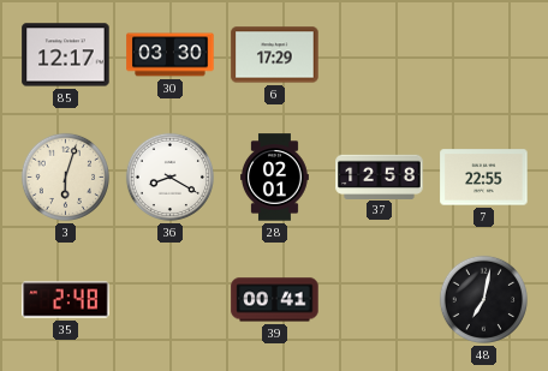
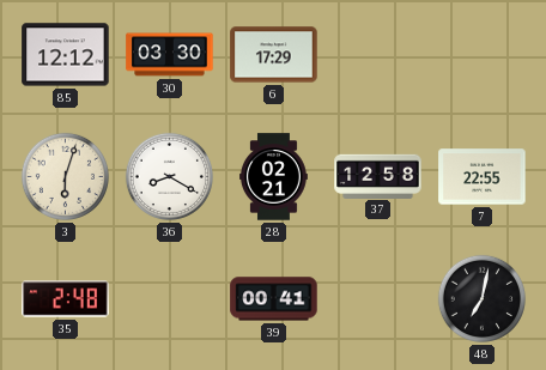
85: 12:17 -> 12:12
28: 02:01 -> 02:21
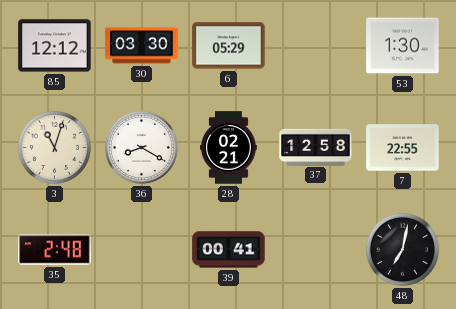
6: 17:29 -> 05:29
53: none -> 1:30
3: 6:03 -> 11:03
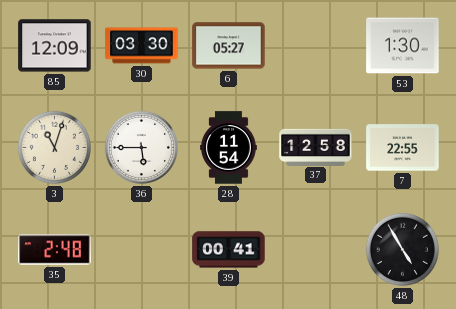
85: 12:12 -> 12:09
6: 05:29 -> 05:27
36: 8:20 -> 5:45
28: 02:21 -> 11:54
48: 7:02 -> 4:55
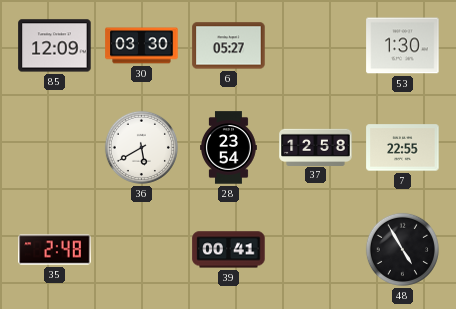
3: 11:03 -> none
36: 5:45 -> 5:40
28: 11:54 -> 23:54
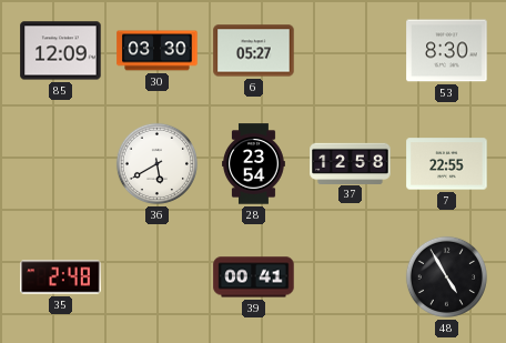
53: 1:30 -> 8:30
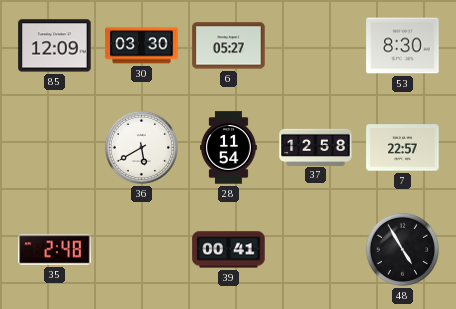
28: 23:54 -> 11:54
7: 22:55 -> 22:57
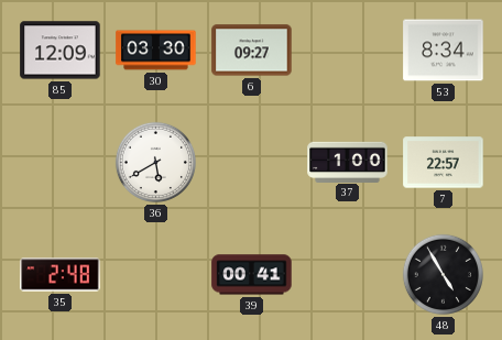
6: 05:27 -> 09:27
53: 8:30 -> 8:34
28: 11:54 -> none
37: 12:58 -> 1:00
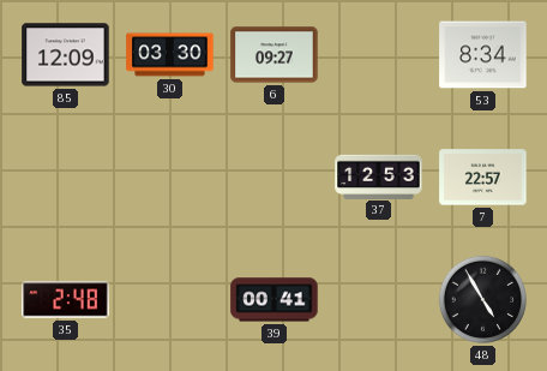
36: 5:40 -> none
37: 1:00 -> 12:53
